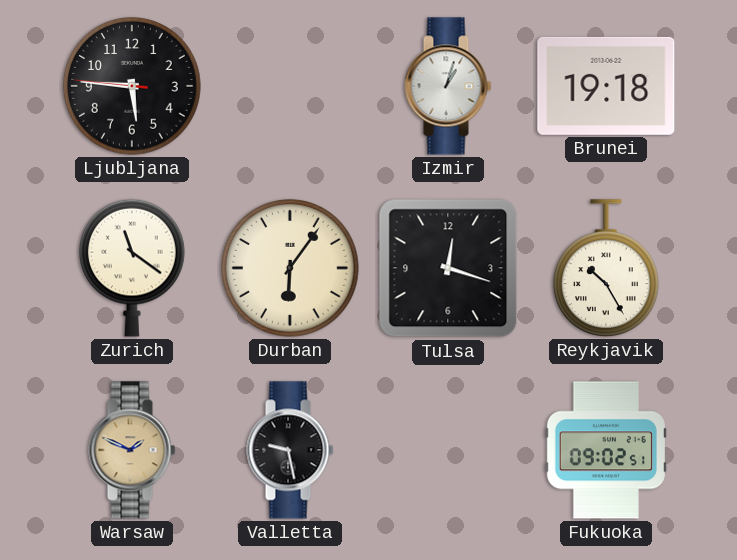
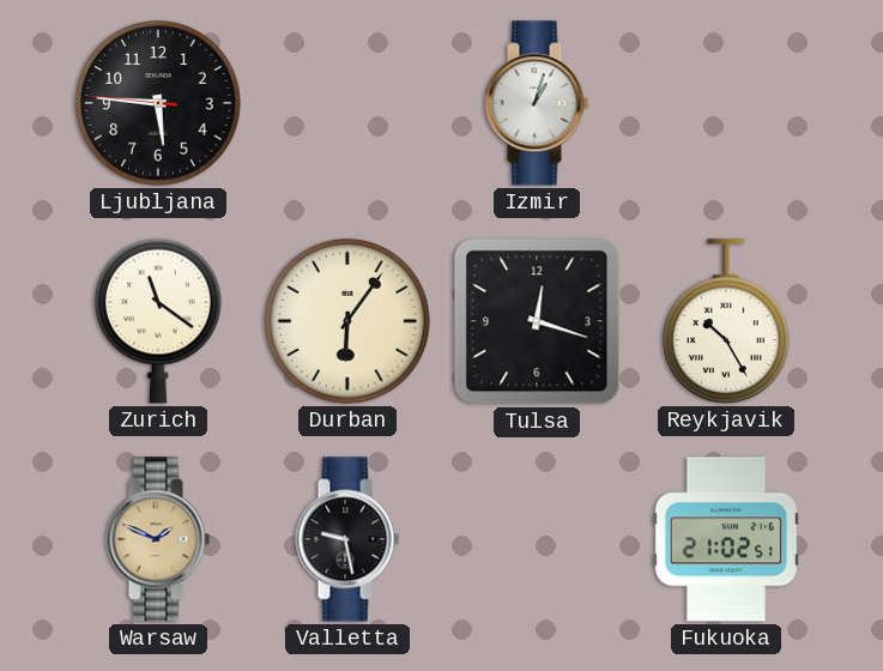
Brunei: 19:18 -> none
Fukuoka: 09:02 -> 21:02
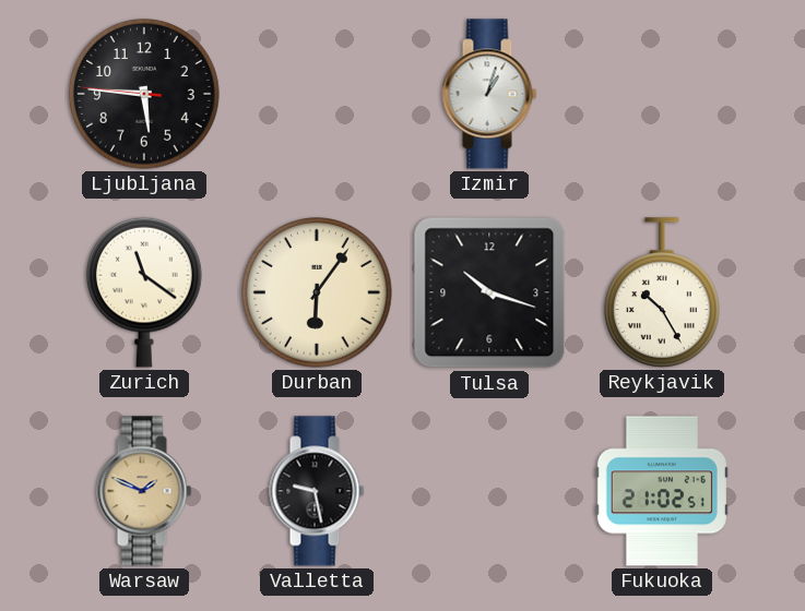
Tulsa: 12:18 -> 10:18
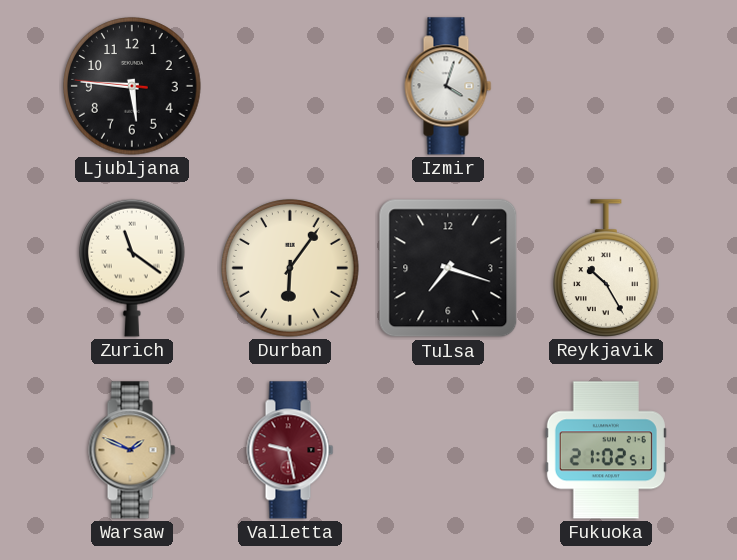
Izmir: 1:03 -> 4:03
Tulsa: 10:18 -> 7:18
Valletta dial: black -> burgundy
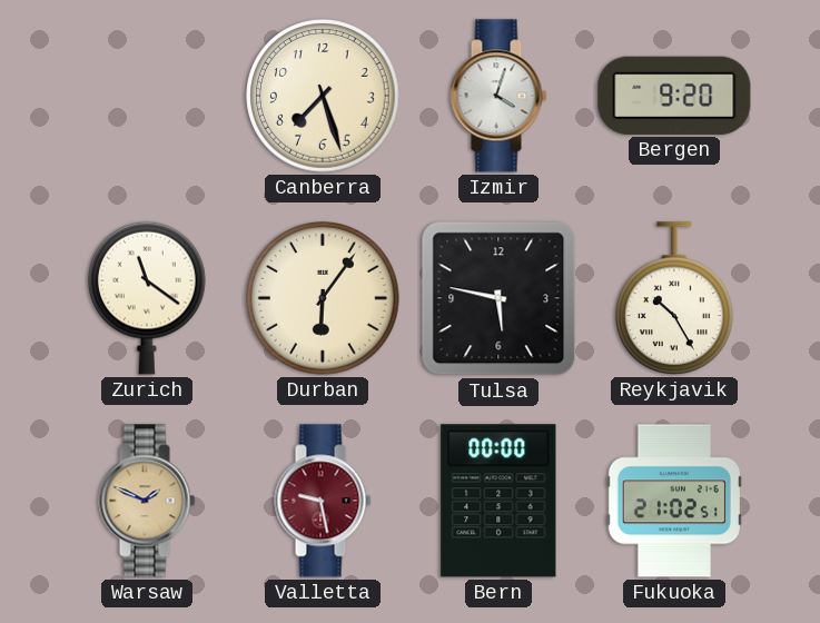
Ljubljana: 5:45 -> none
Canberra: none -> 7:27
Bergen: none -> 9:20
Tulsa: 7:18 -> 5:47
Bern: none -> 00:00
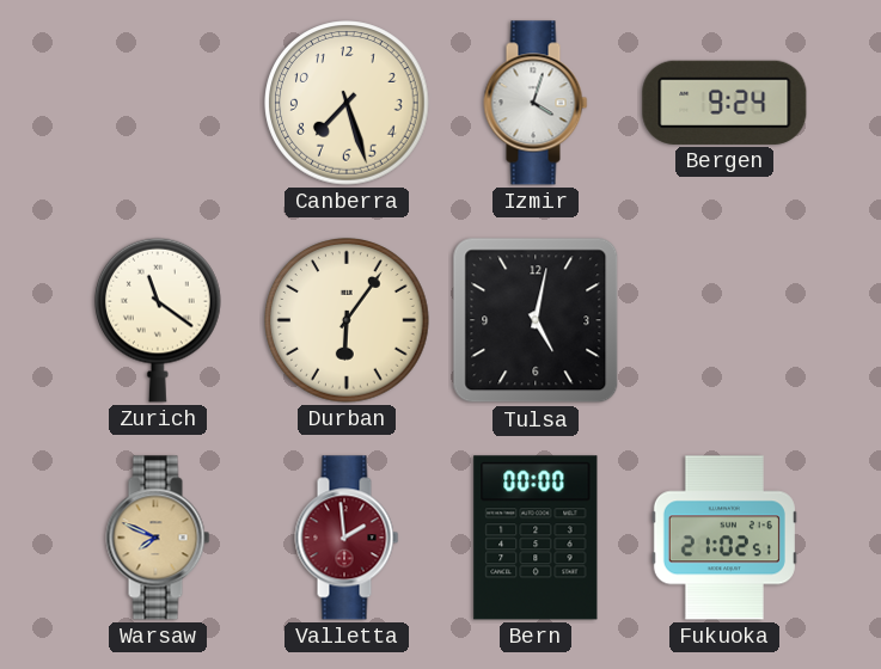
Bergen: 9:20 -> 9:24
Tulsa: 5:47 -> 5:02
Reykjavik: 10:25 -> none
Warsaw: 1:49 -> 7:49
Valletta: 9:28 -> 1:59
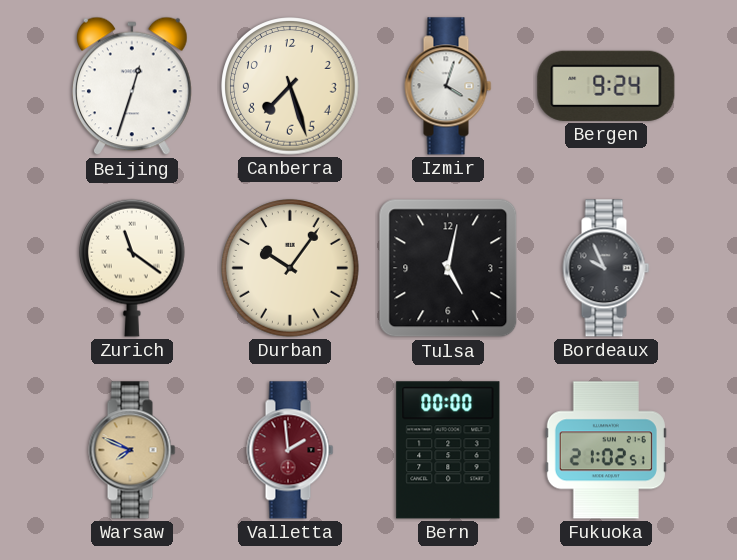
Beijing: none -> 12:33
Durban: 6:06 -> 10:06
Bordeaux: none -> 9:56
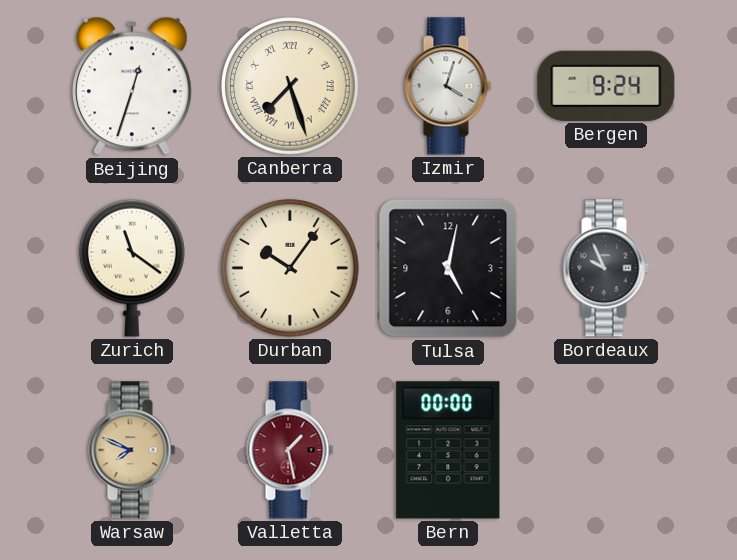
Canberra numerals: Arabic -> Roman
Valletta: 1:59 -> 1:28
Fukuoka: 21:02 -> none
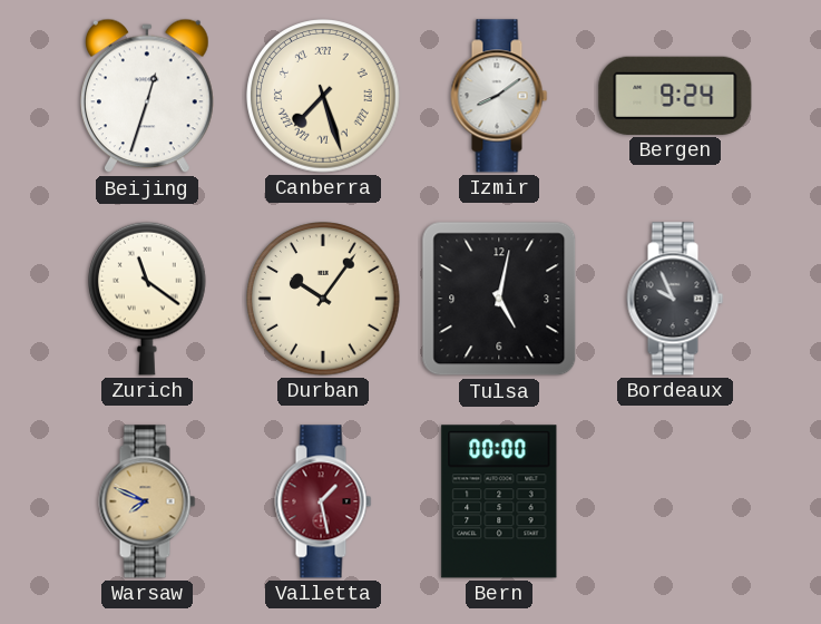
Izmir: 4:03 -> 8:09
